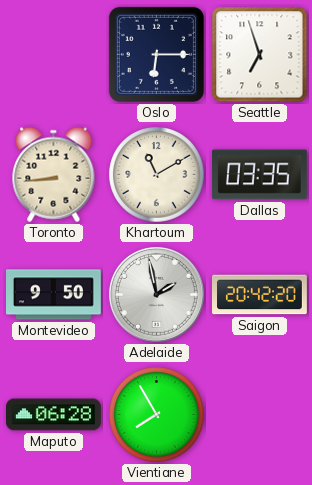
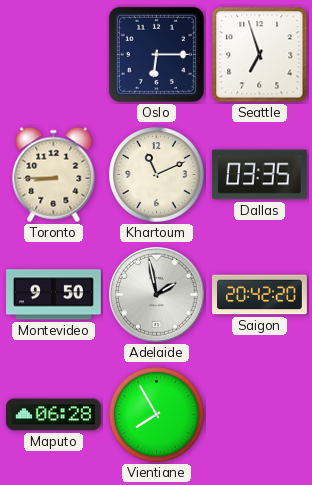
Toronto: 8:44 -> 8:45
Khartoum: 11:10 -> 11:11
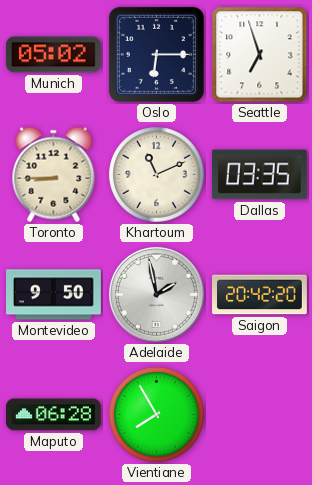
Munich: none -> 05:02
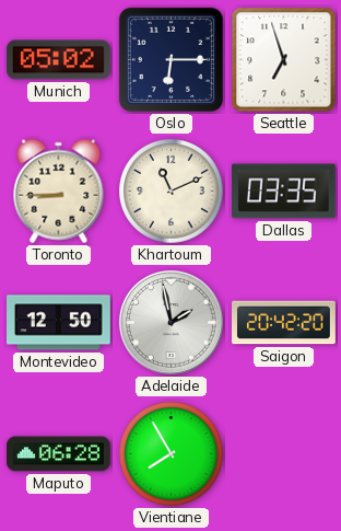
Montevideo: 9:50 -> 12:50
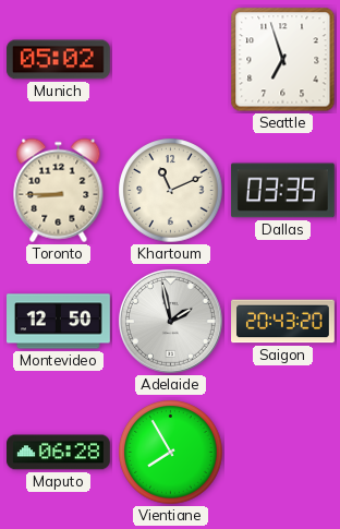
Oslo: 6:15 -> none
Saigon: 20:42 -> 20:43
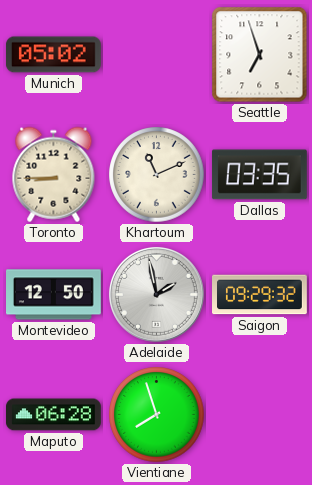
Saigon: 20:43 -> 09:29
Vientiane: 7:55 -> 7:57
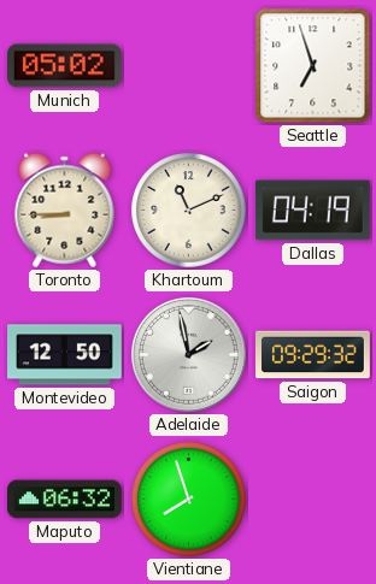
Dallas: 03:35 -> 04:19
Maputo: 06:28 -> 06:32
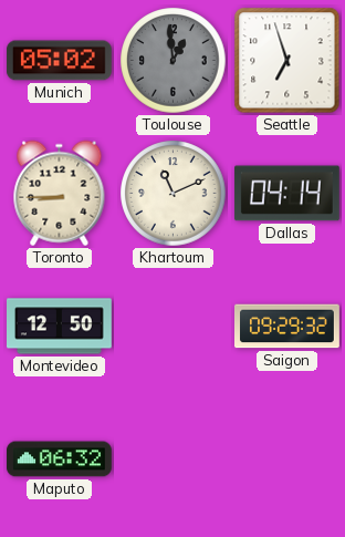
Toulouse: none -> 12:59
Dallas: 04:19 -> 04:14
Adelaide: 1:58 -> none
Vientiane: 7:57 -> none
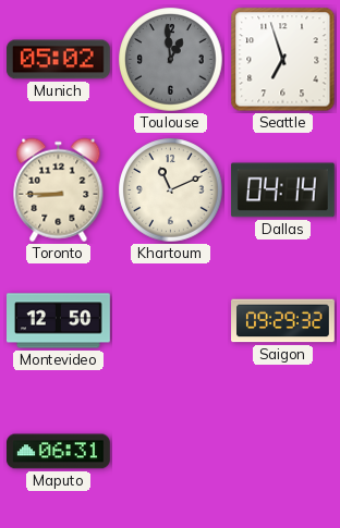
Maputo: 06:32 -> 06:31
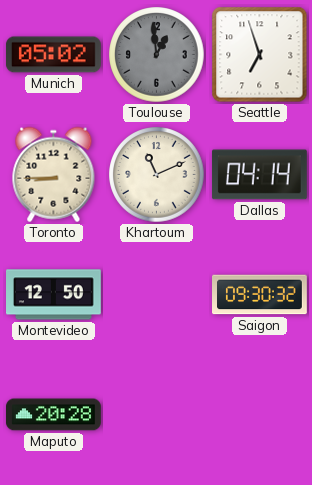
Saigon: 09:29 -> 09:30
Maputo: 06:31 -> 20:28
